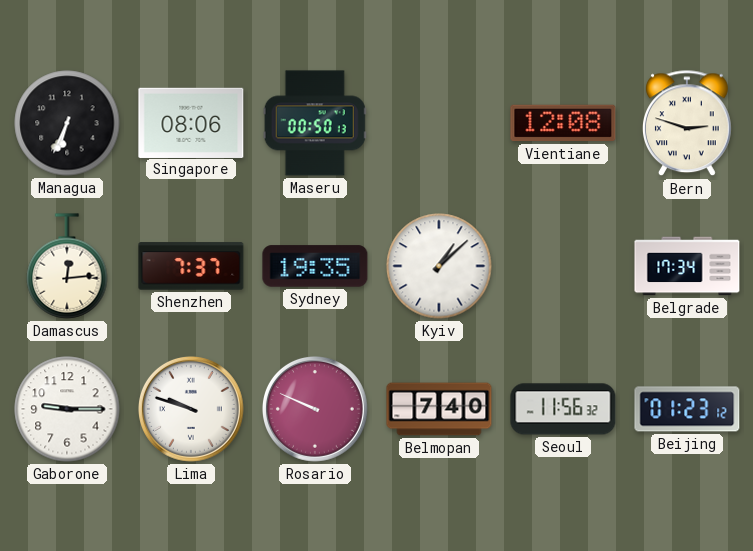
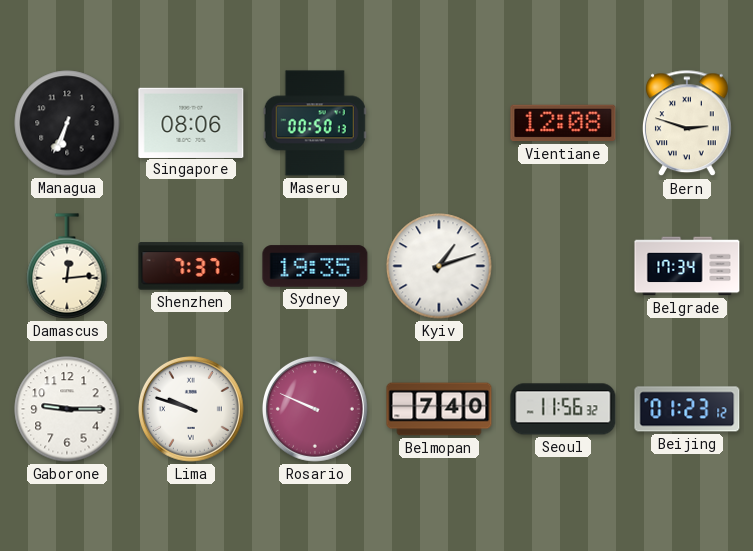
Kyiv: 1:08 -> 1:12
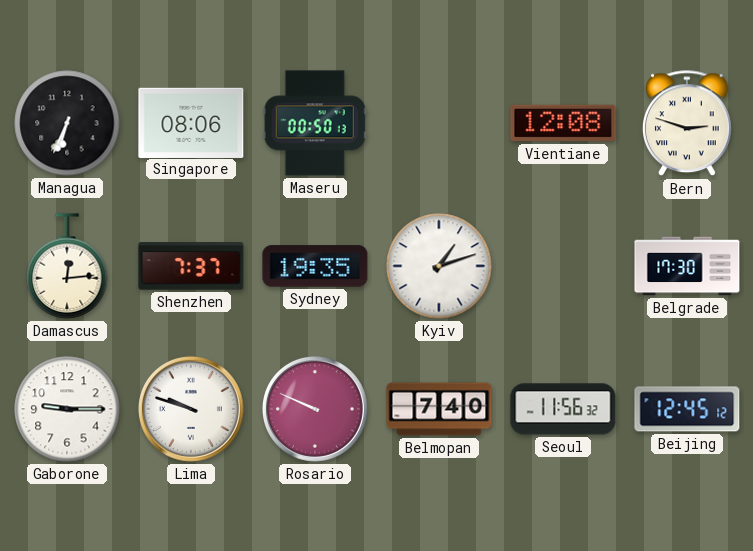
Belgrade: 17:34 -> 17:30
Beijing: 01:23 -> 12:45
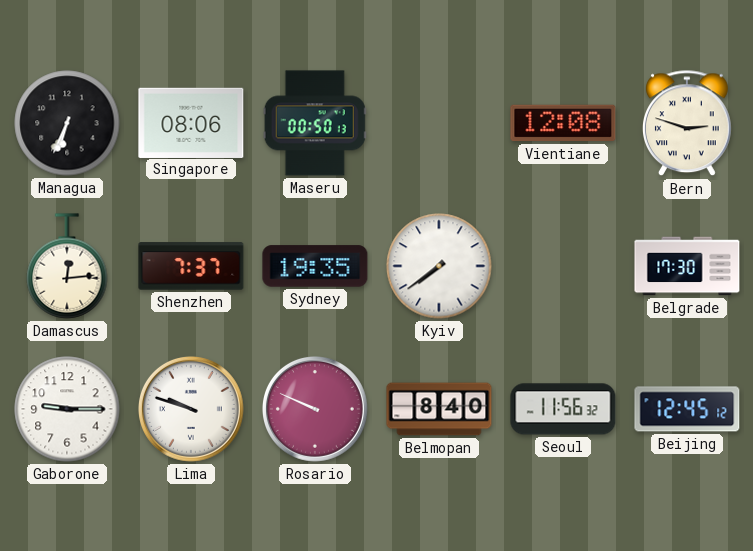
Kyiv: 1:12 -> 7:39
Belmopan: 7:40 -> 8:40
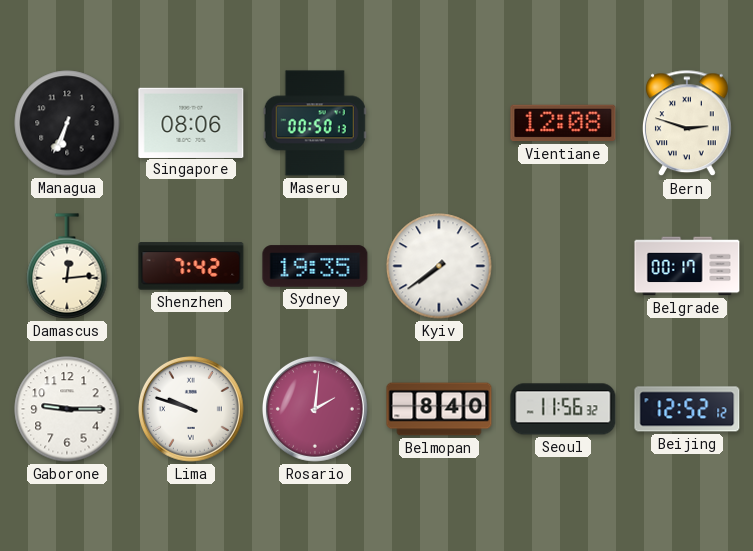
Shenzhen: 7:37 -> 7:42
Belgrade: 17:30 -> 00:17
Rosario: 9:49 -> 2:01
Beijing: 12:45 -> 12:52
